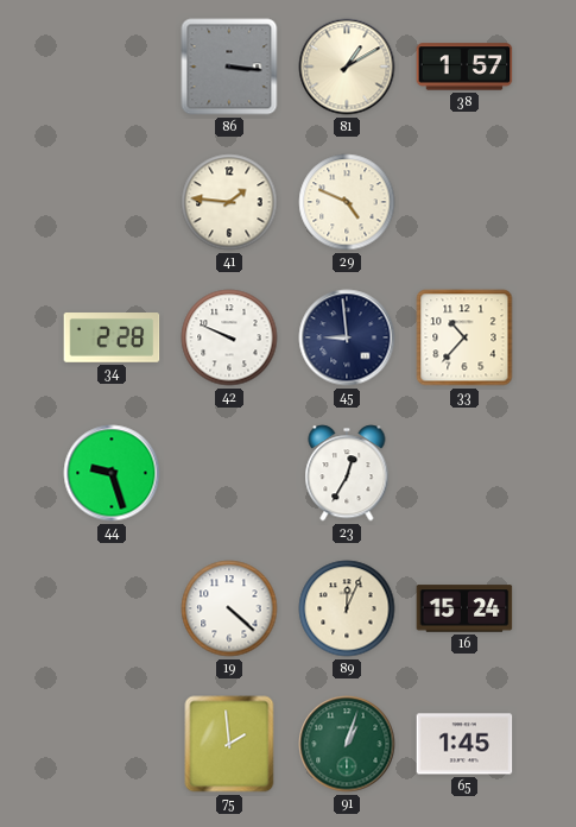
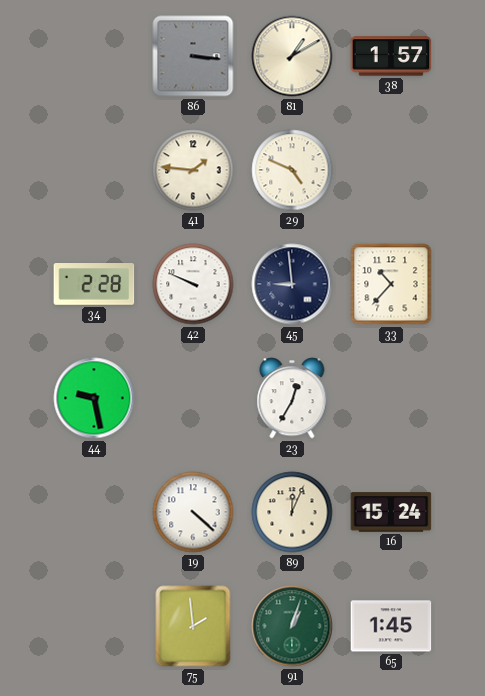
44: 9:27 -> 9:28
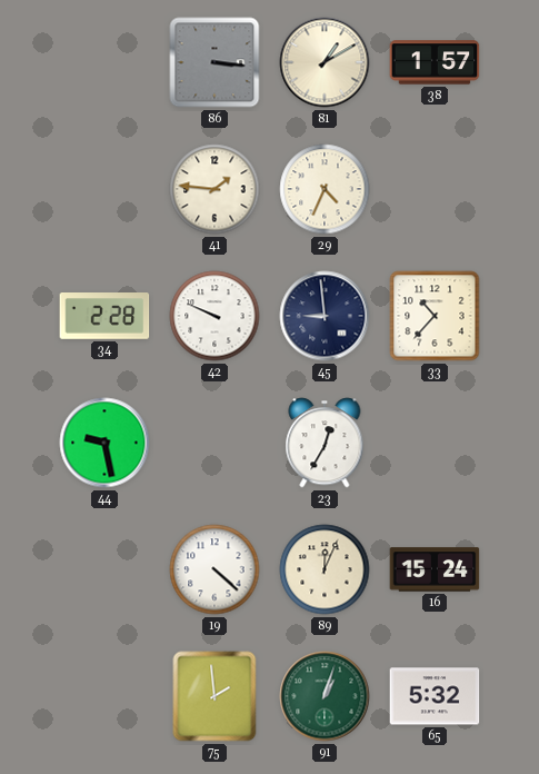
29: 4:49 -> 4:34
65: 1:45 -> 5:32
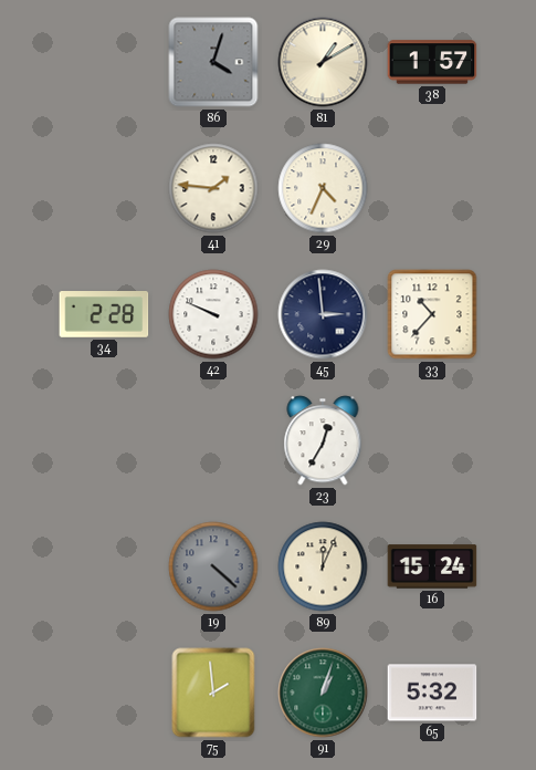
86: 3:16 -> 4:03
45: 8:59 -> 2:59
44: 9:28 -> none
19 dial: white -> grey
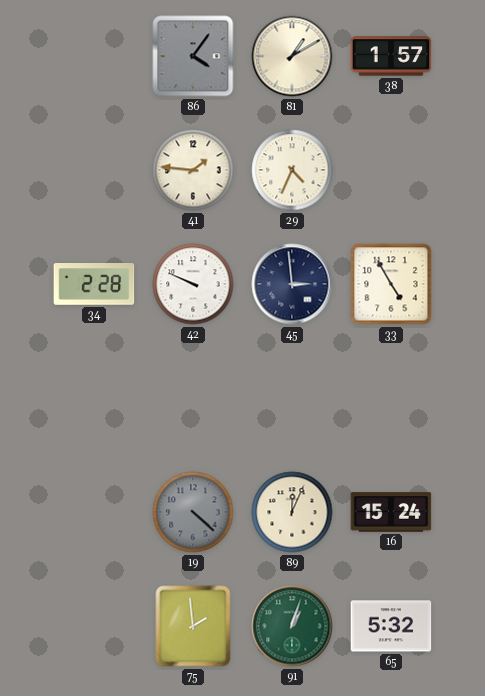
86: 4:03 -> 4:06
33: 10:37 -> 4:55
23: 12:35 -> none
